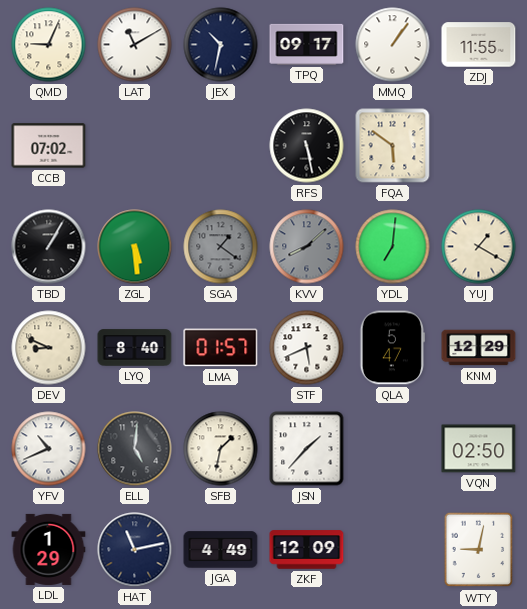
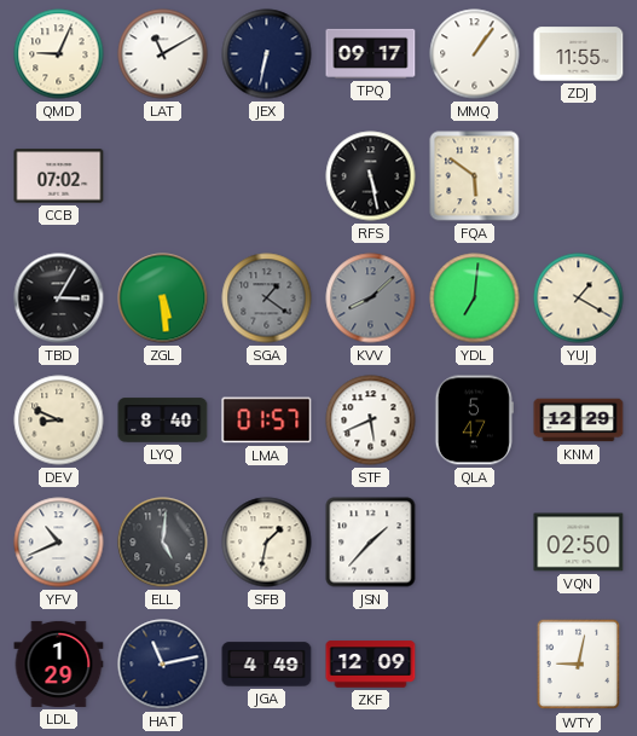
JEX: 10:32 -> 6:32
TBD: 1:05 -> 3:05
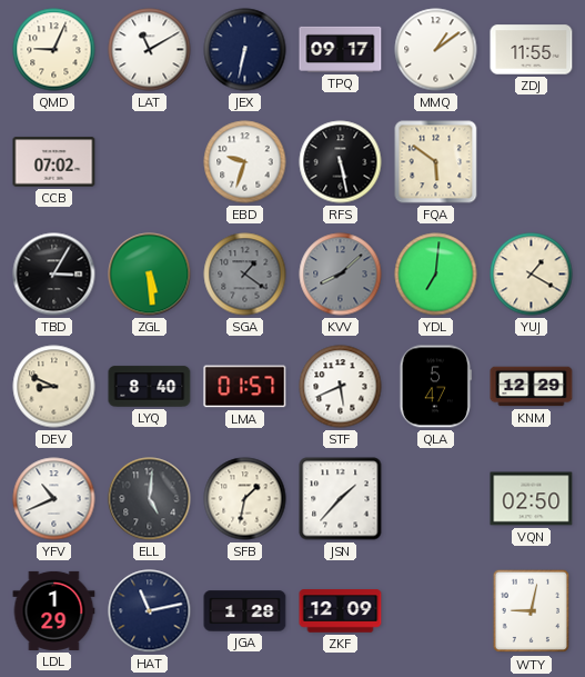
MMQ: 1:06 -> 1:09
EBD: none -> 9:33
JGA: 4:49 -> 1:28
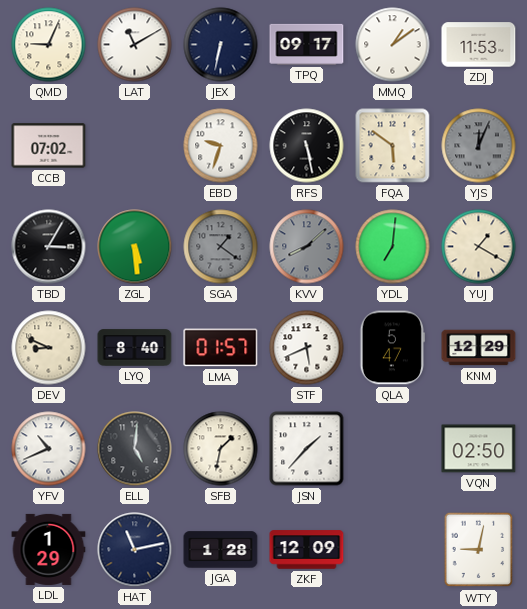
ZDJ: 11:55 -> 11:53
YJS: none -> 12:04
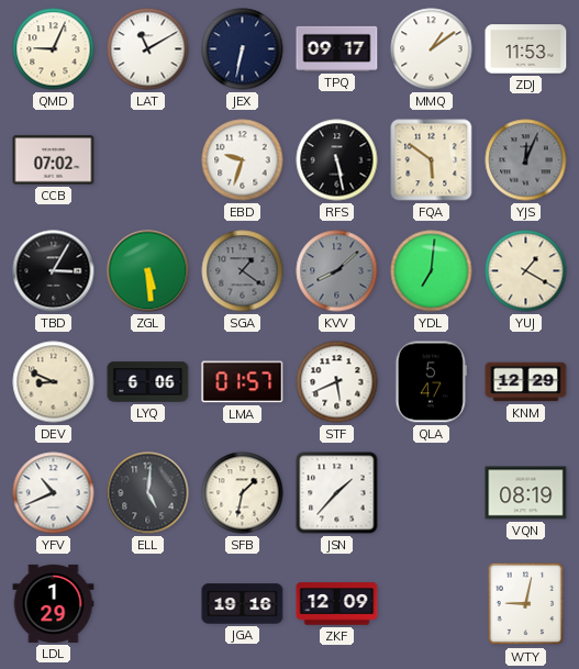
LYQ: 8:40 -> 6:06
VQN: 02:50 -> 08:19
HAT: 11:13 -> none
JGA: 1:28 -> 19:16
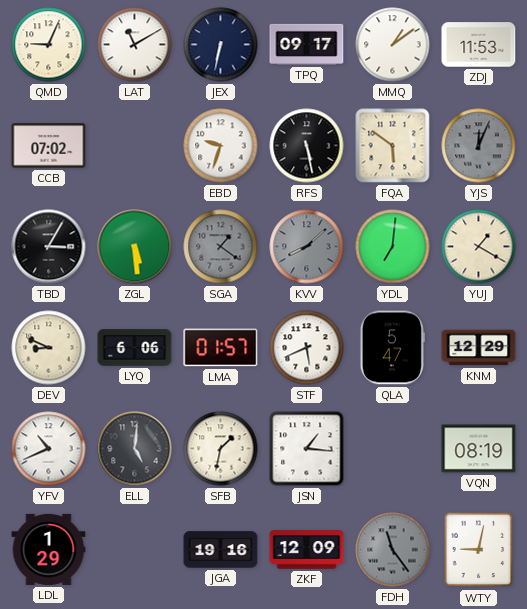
JSN: 1:37 -> 1:16
FDH: none -> 11:24
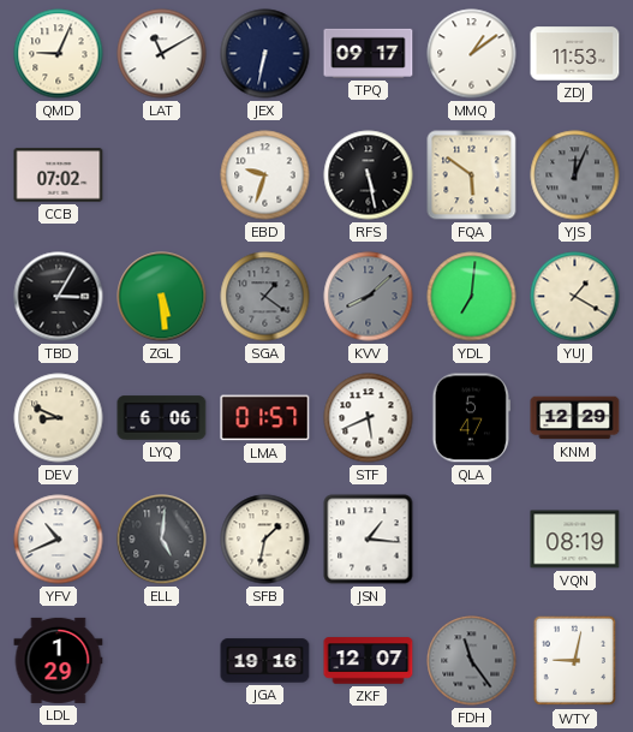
ZKF: 12:09 -> 12:07
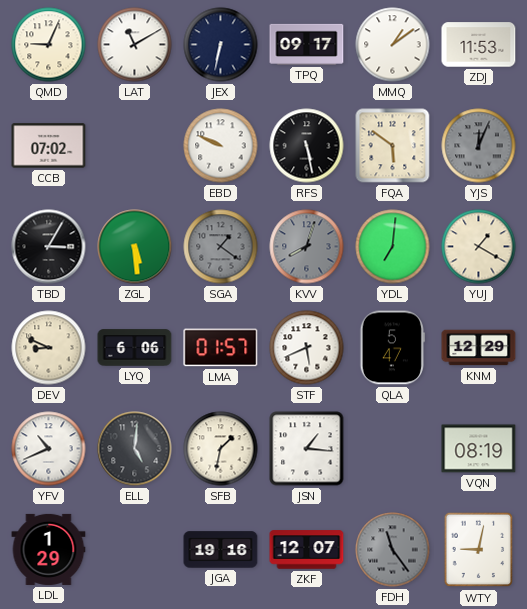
EBD: 9:33 -> 9:49
KVV: 8:08 -> 8:03
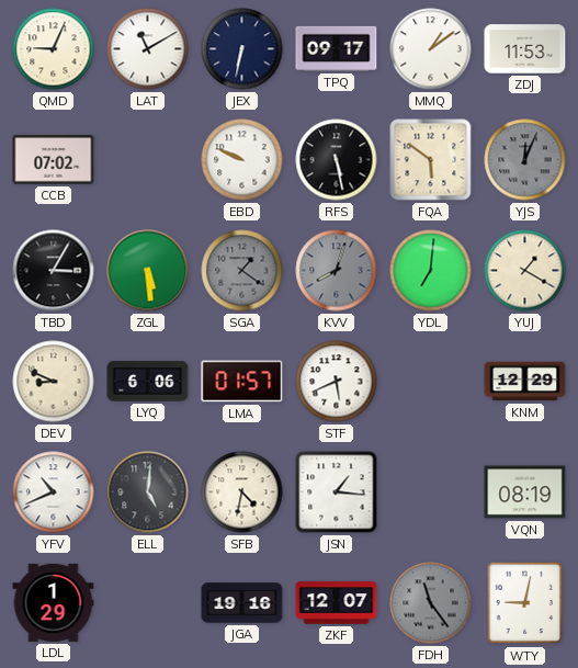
QLA: 5:47 -> none
SFB: 1:32 -> 4:32
